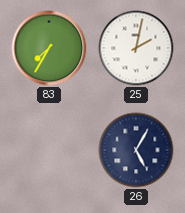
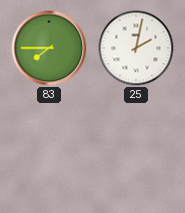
83: 7:35 -> 7:45
26: 5:05 -> none
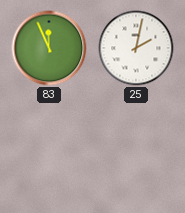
83: 7:45 -> 11:56
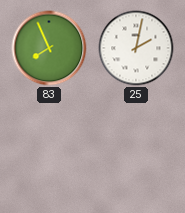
83: 11:56 -> 7:56
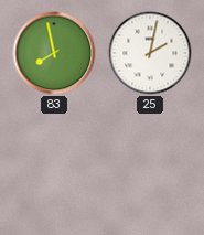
83: 7:56 -> 7:58
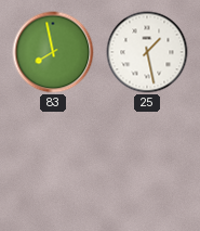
25: 2:02 -> 1:28
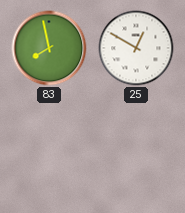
25: 1:28 -> 12:50
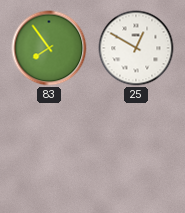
83: 7:58 -> 7:54
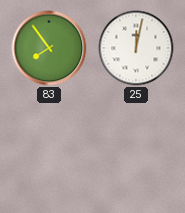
25: 12:50 -> 12:02
